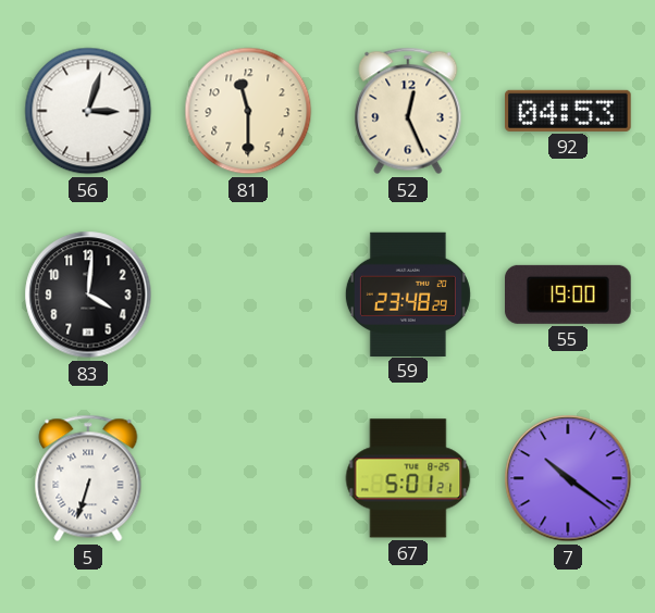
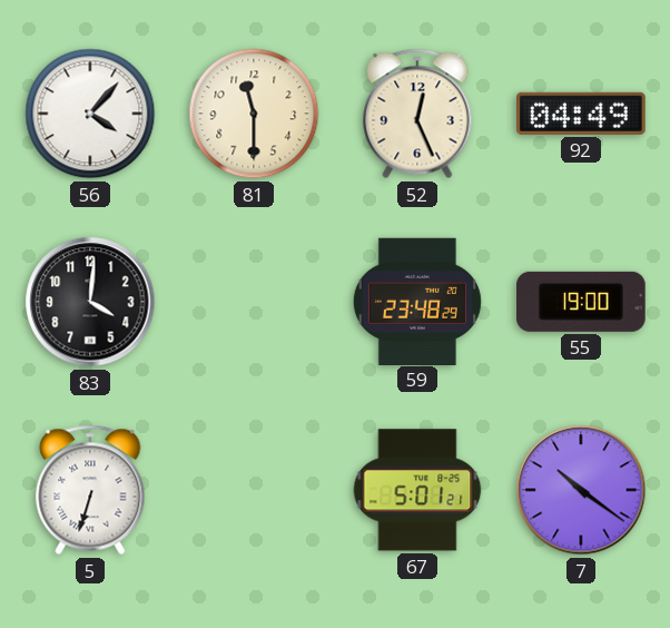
56: 3:03 -> 4:07
92: 04:53 -> 04:49
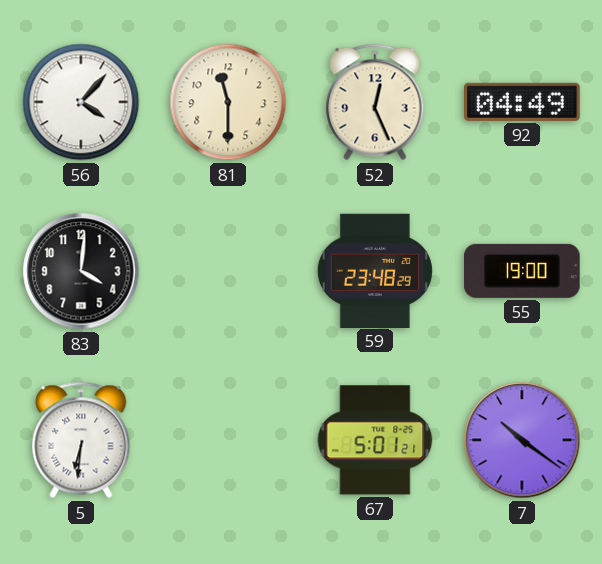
5: 6:33 -> 6:31
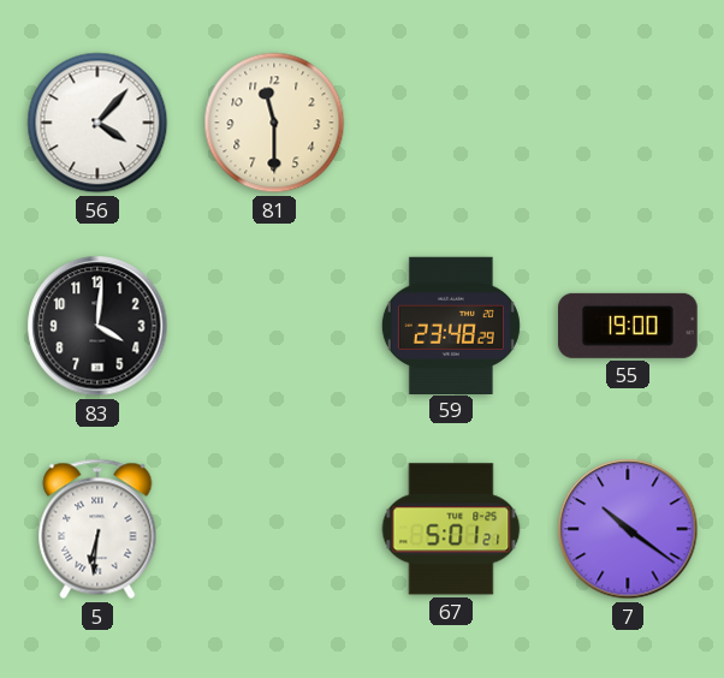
52: 12:26 -> none
92: 04:49 -> none
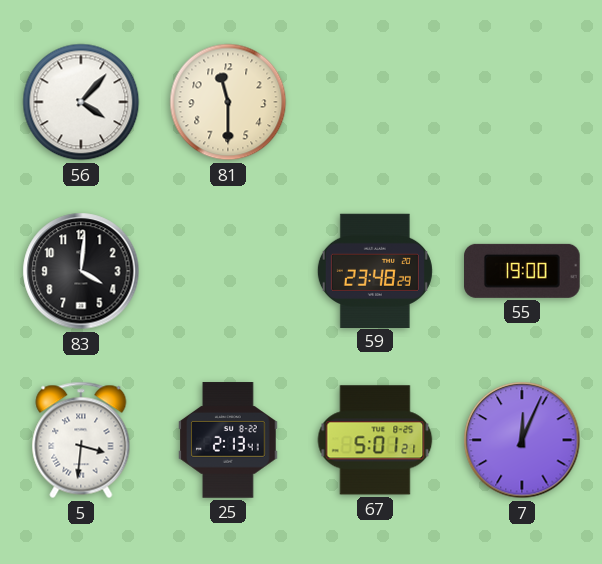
5: 6:31 -> 3:31
25: none -> 2:13
7: 10:21 -> 12:04
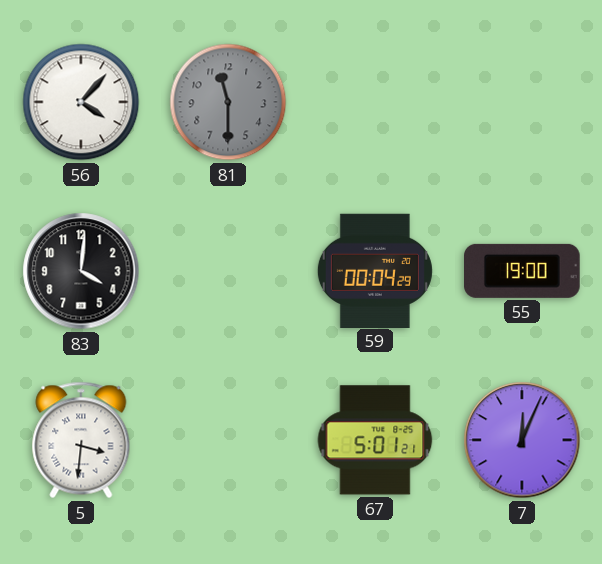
81 dial: cream -> grey
59: 23:48 -> 00:04
25: 2:13 -> none
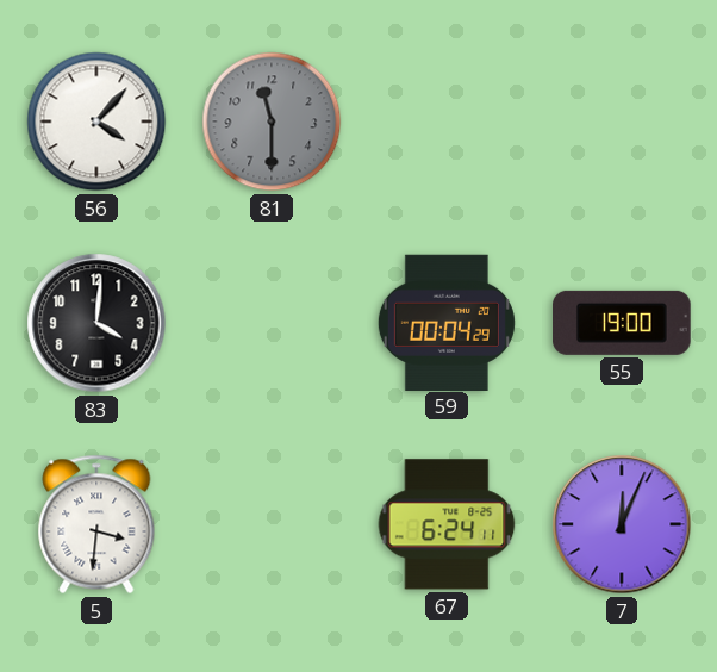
67: 5:01 -> 6:24
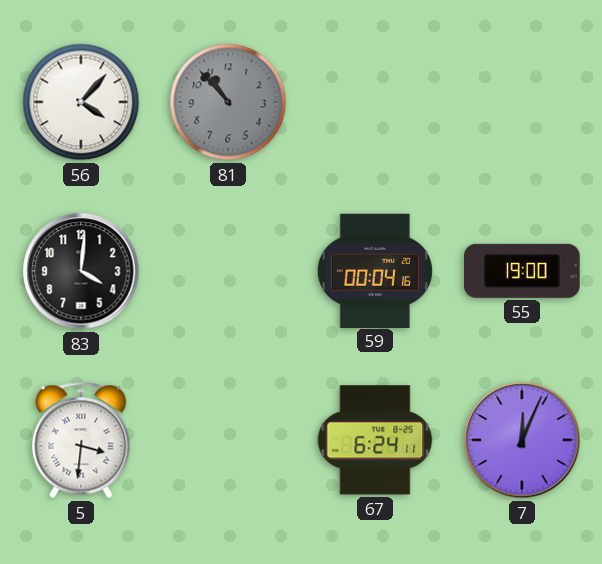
81: 11:30 -> 10:53
59: 00:04:29 -> 00:04:16
